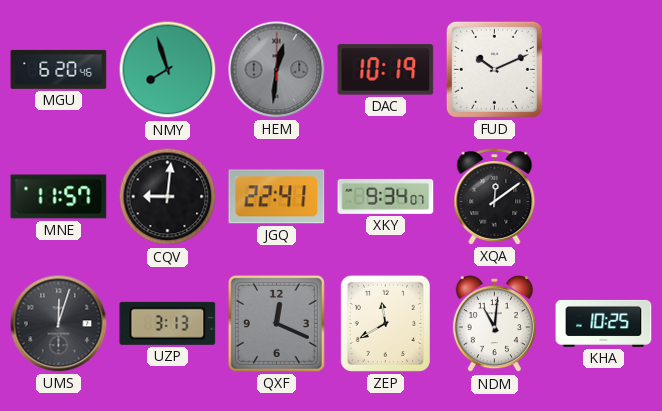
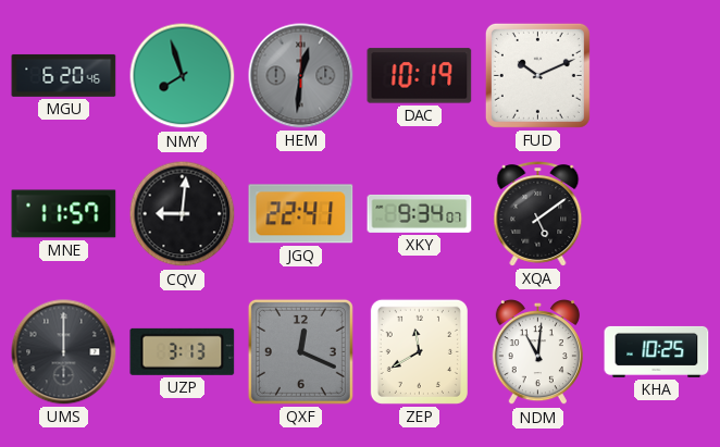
XQA: 12:09 -> 5:09
UMS: 12:03 -> 12:00
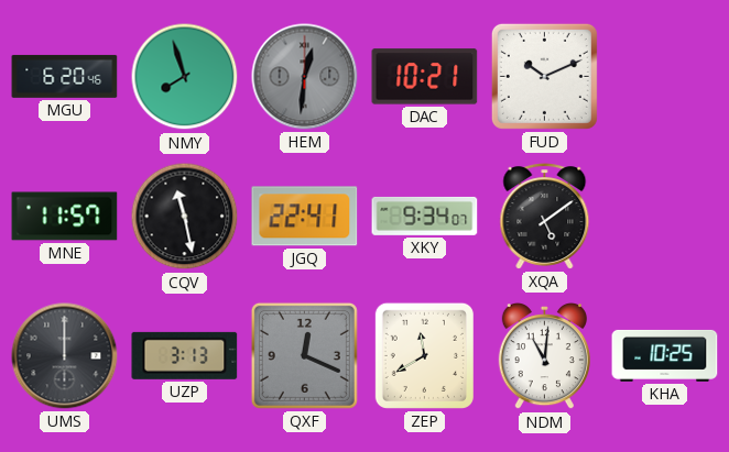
DAC: 10:19 -> 10:21
CQV: 9:01 -> 11:28
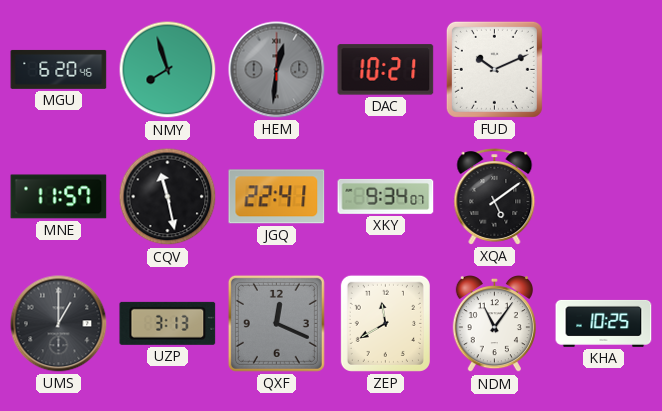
UMS: 12:00 -> 1:00
NDM: 11:01 -> 11:06
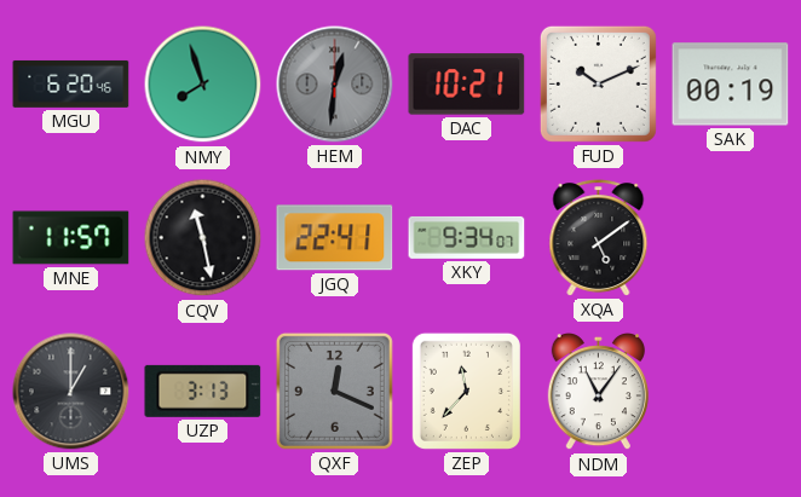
SAK: none -> 00:19
ZEP: 11:40 -> 11:37
KHA: 10:25 -> none
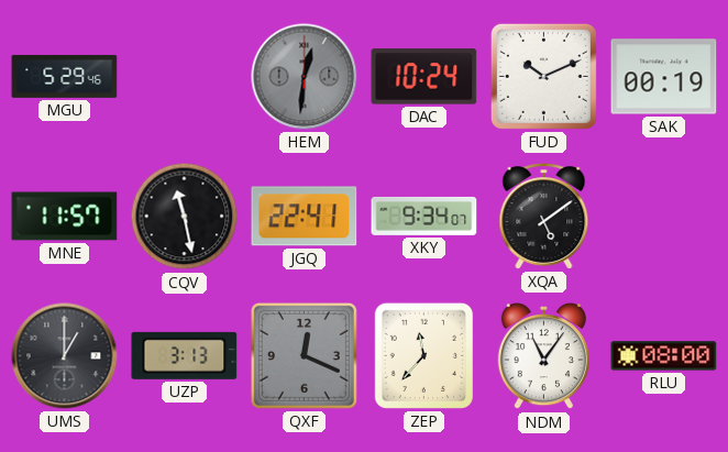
MGU: 6:20 -> 5:29
NMY: 7:57 -> none
DAC: 10:21 -> 10:24
RLU: none -> 08:00
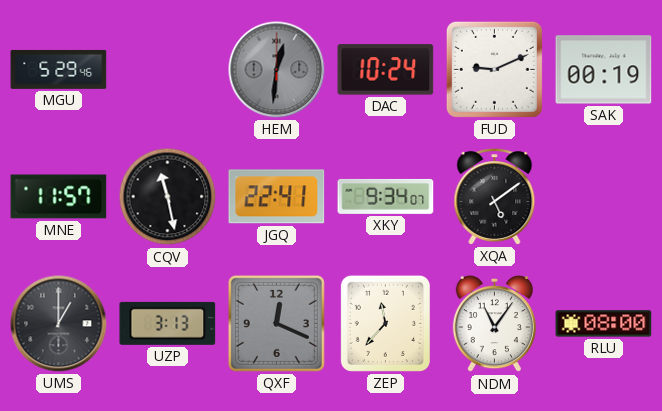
FUD: 10:11 -> 9:11
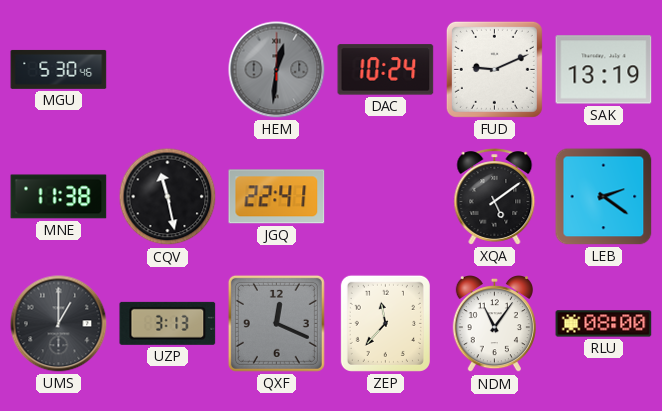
MGU: 5:29 -> 5:30
SAK: 00:19 -> 13:19
MNE: 11:57 -> 11:38
XKY: 9:34 -> none
LEB: none -> 2:21
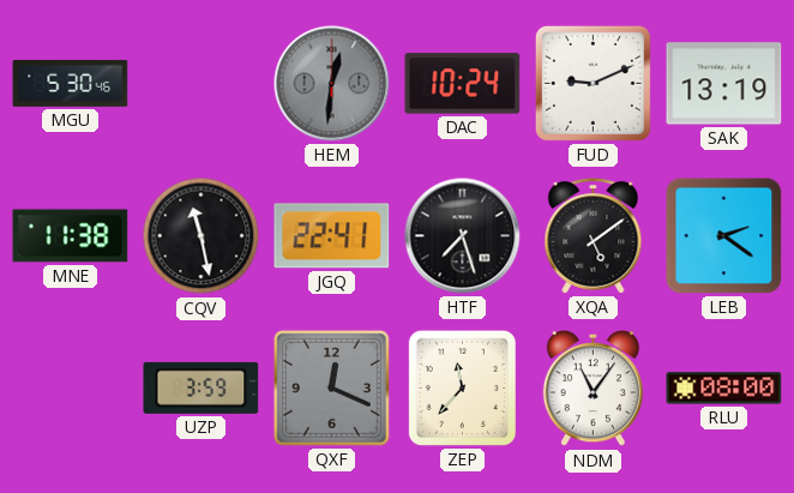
HTF: none -> 7:27
UMS: 1:00 -> none
UZP: 3:13 -> 3:59
